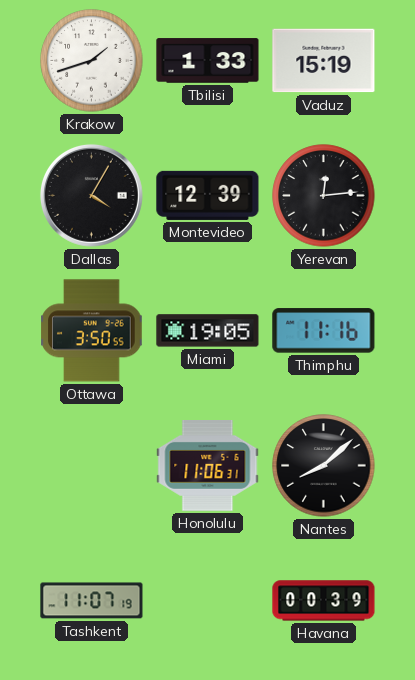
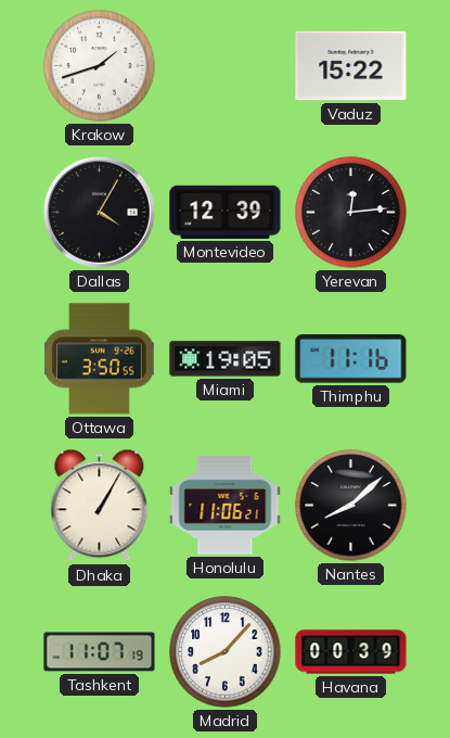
Tbilisi: 1:33 -> none
Vaduz: 15:19 -> 15:22
Dhaka: none -> 1:05
Honolulu: 11:06:31 -> 11:06:21
Madrid: none -> 8:07
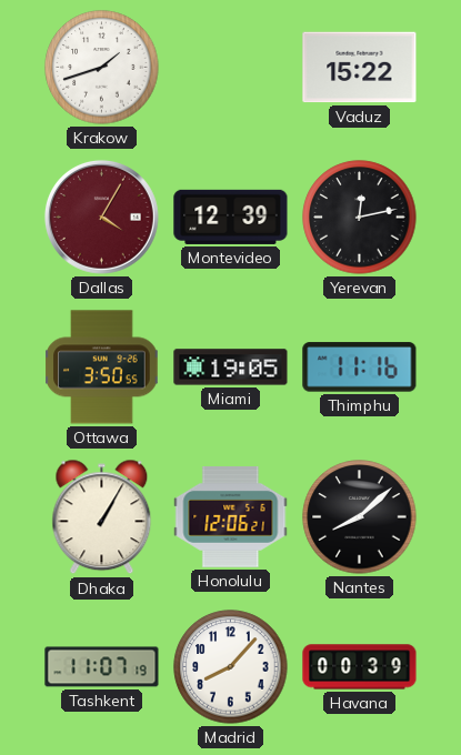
Dallas dial: black -> burgundy
Yerevan: 12:14 -> 12:13
Honolulu: 11:06 -> 12:06
